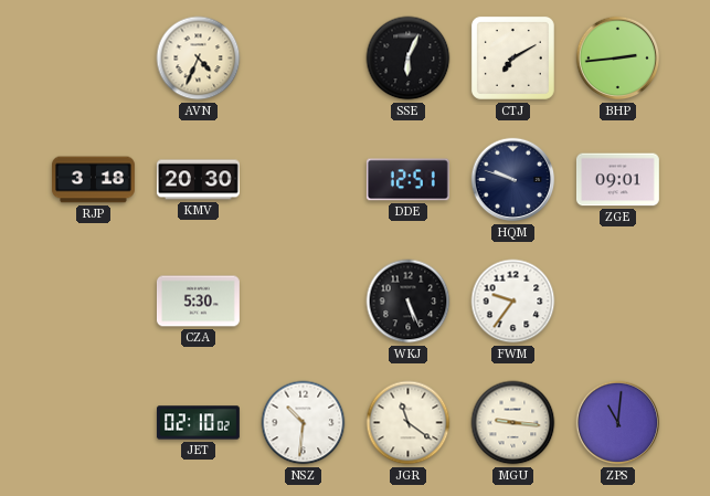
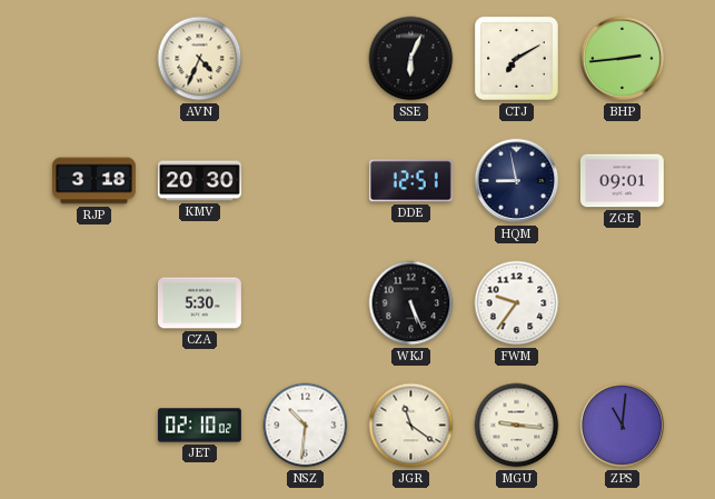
HQM: 9:48 -> 8:58
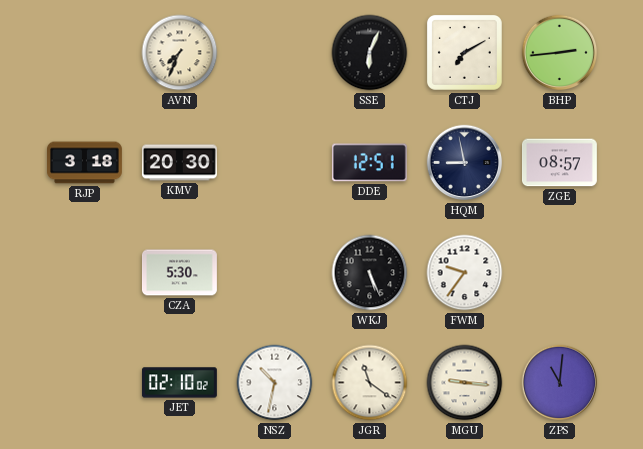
AVN: 4:34 -> 7:34
ZGE: 09:01 -> 08:57
NSZ: 10:31 -> 10:32
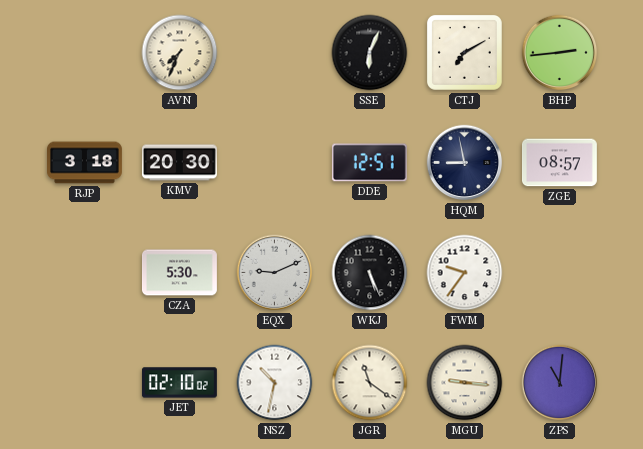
EQX: none -> 9:11
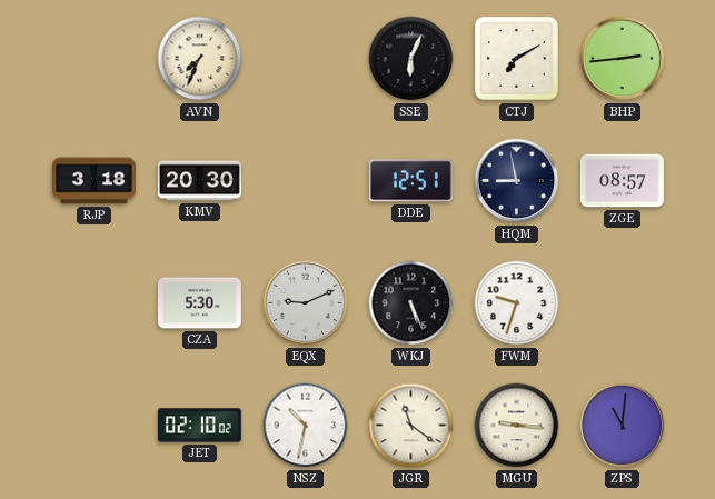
FWM: 9:36 -> 9:33
